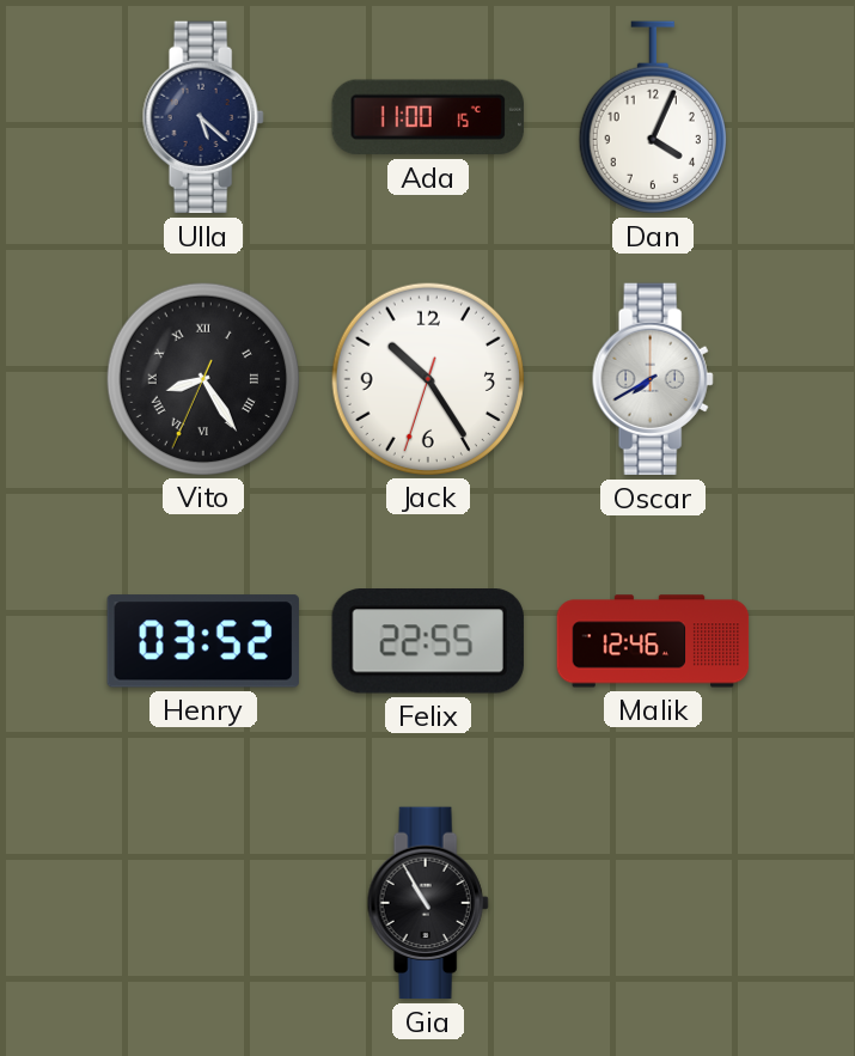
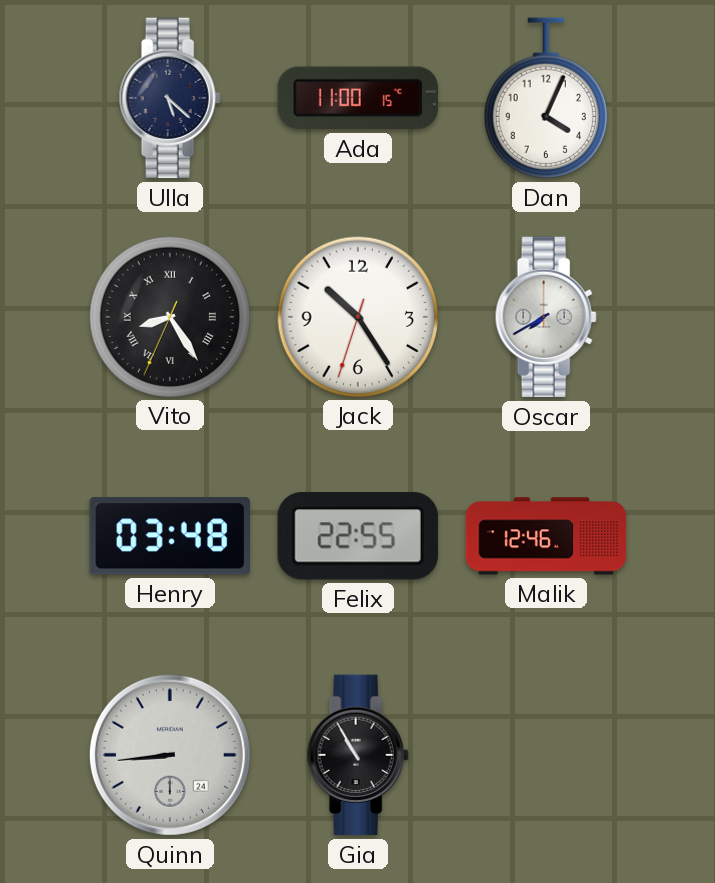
Henry: 03:52 -> 03:48
Quinn: none -> 8:44
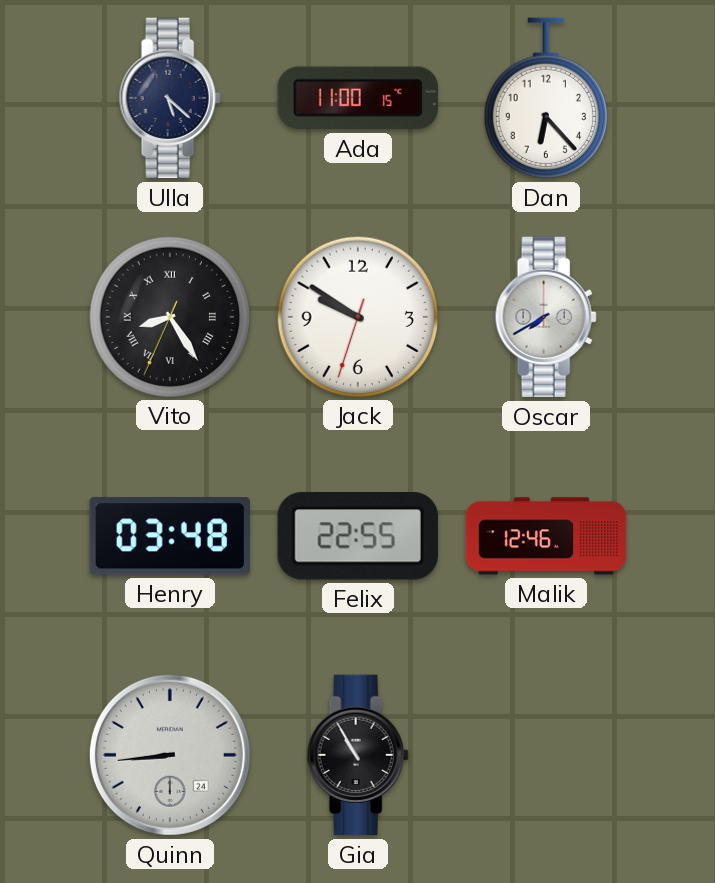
Dan: 4:04 -> 6:23
Jack: 10:24 -> 9:50
